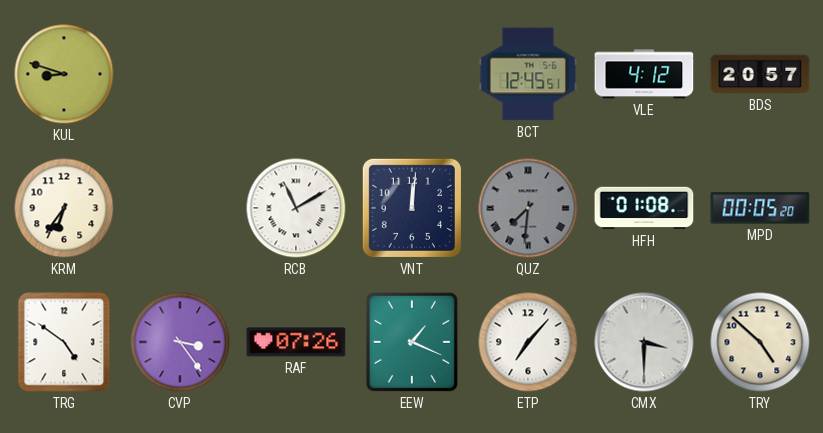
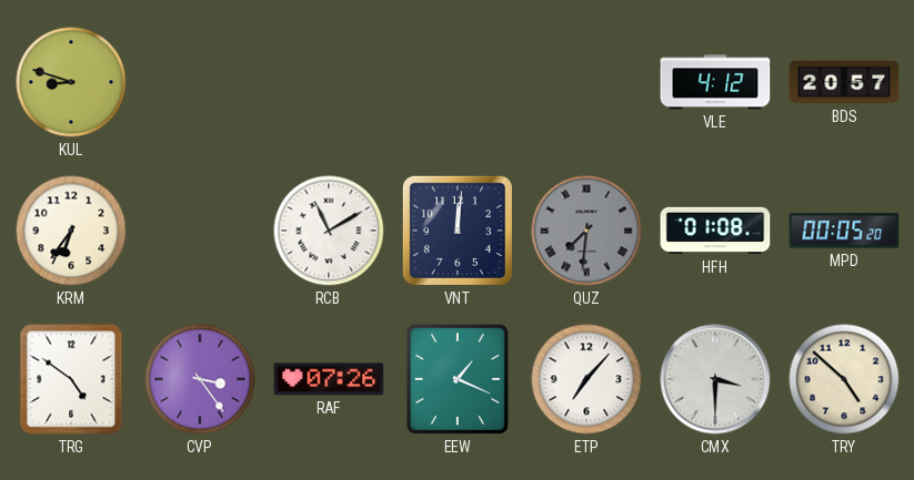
BCT: 12:45 -> none
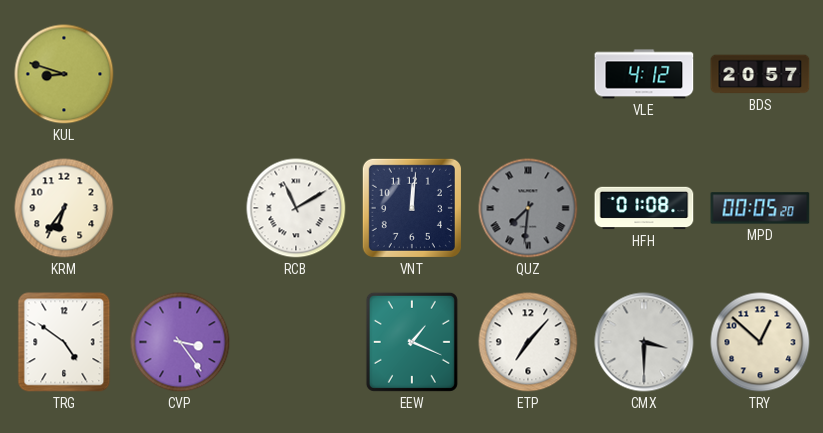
RAF: 07:26 -> none
TRY: 4:52 -> 12:52
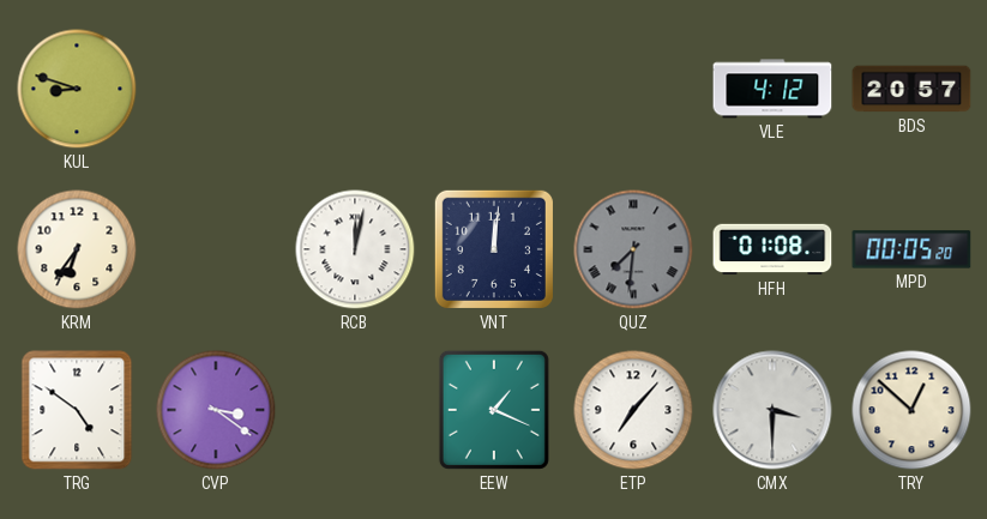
RCB: 11:10 -> 12:02
CVP: 3:24 -> 3:21
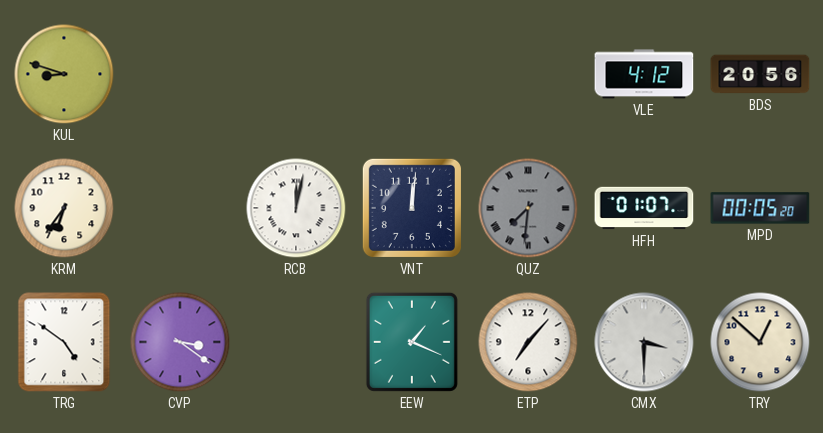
BDS: 20:57 -> 20:56
HFH: 01:08 -> 01:07
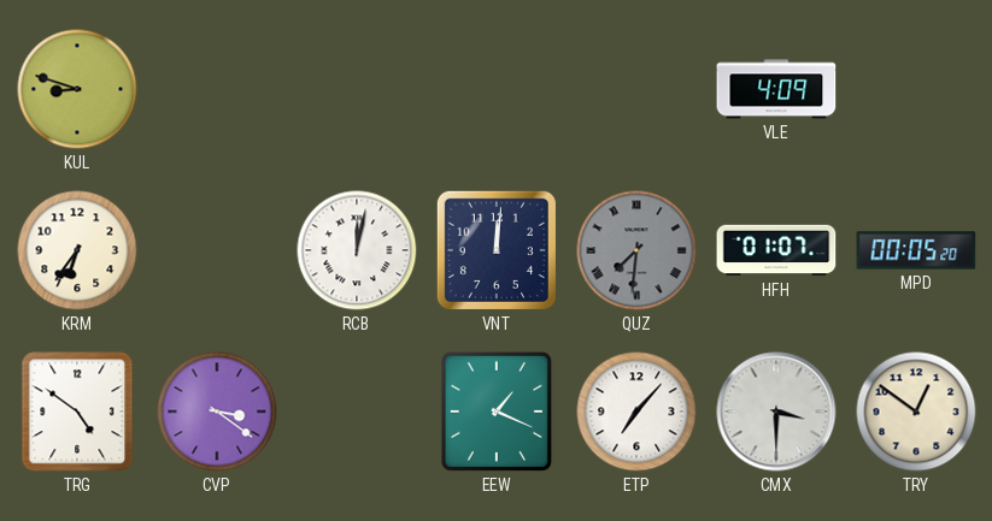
VLE: 4:12 -> 4:09
BDS: 20:56 -> none
TRY: 12:52 -> 12:51
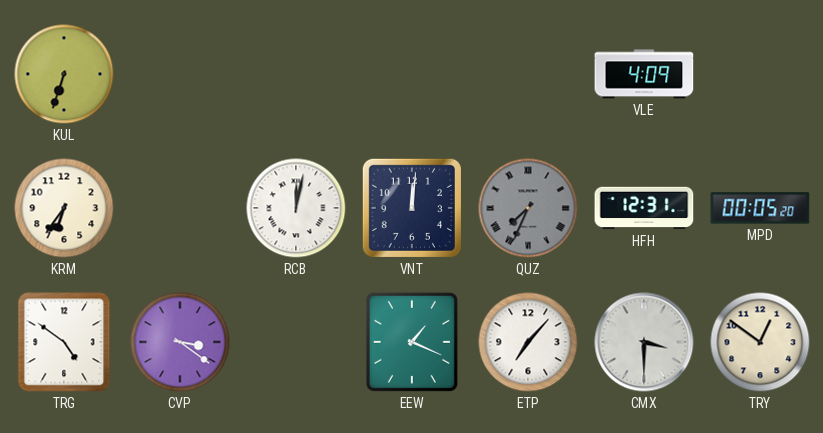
KUL: 8:48 -> 6:33
QUZ: 7:31 -> 7:34
HFH: 01:07 -> 12:31
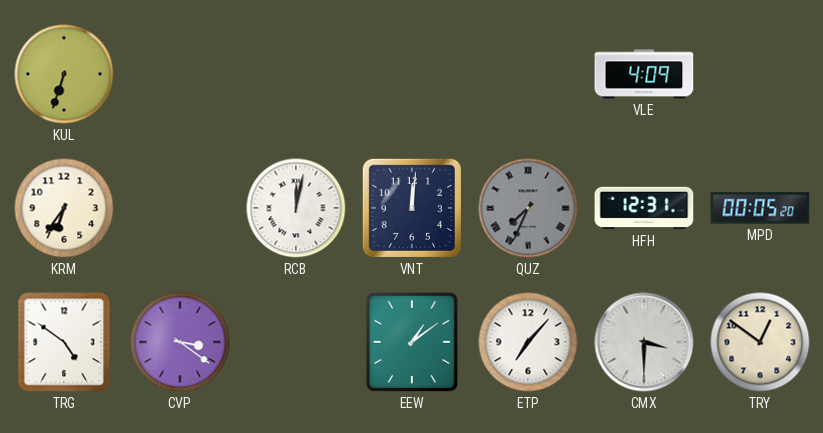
EEW: 1:19 -> 1:09
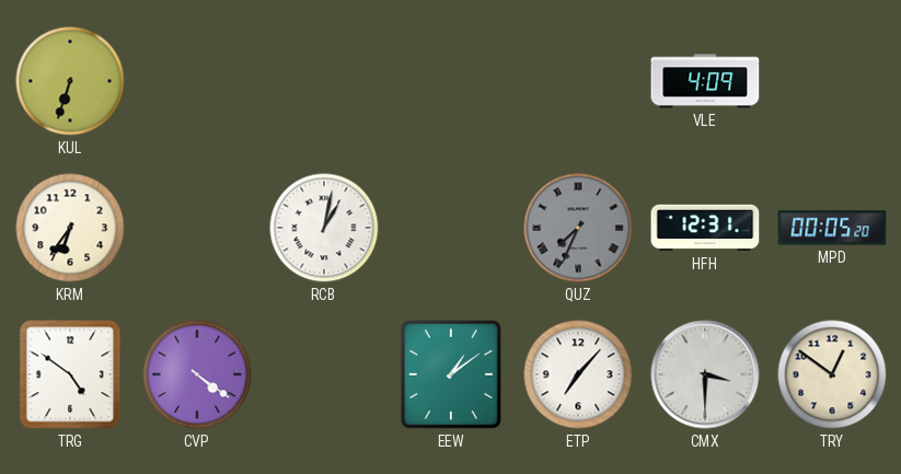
RCB: 12:02 -> 1:02
VNT: 12:01 -> none
CVP: 3:21 -> 4:21
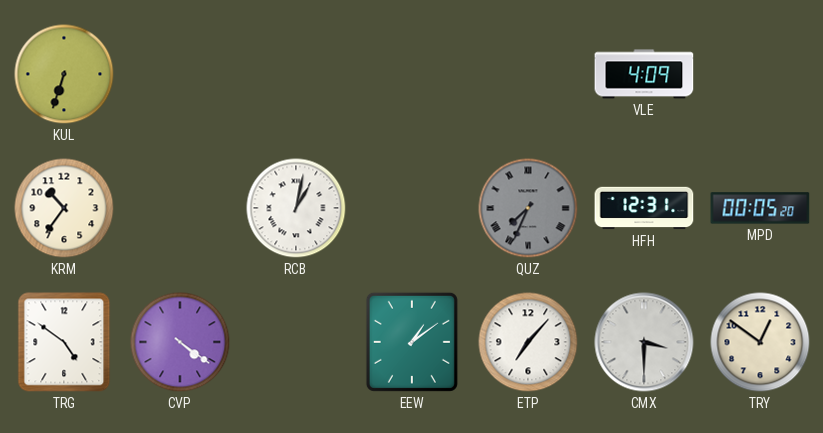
KRM: 6:36 -> 10:36
